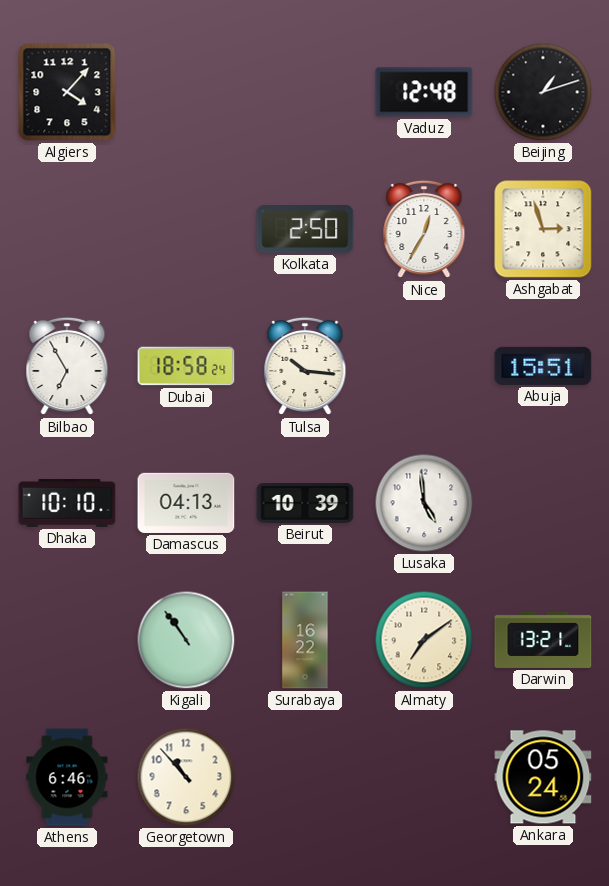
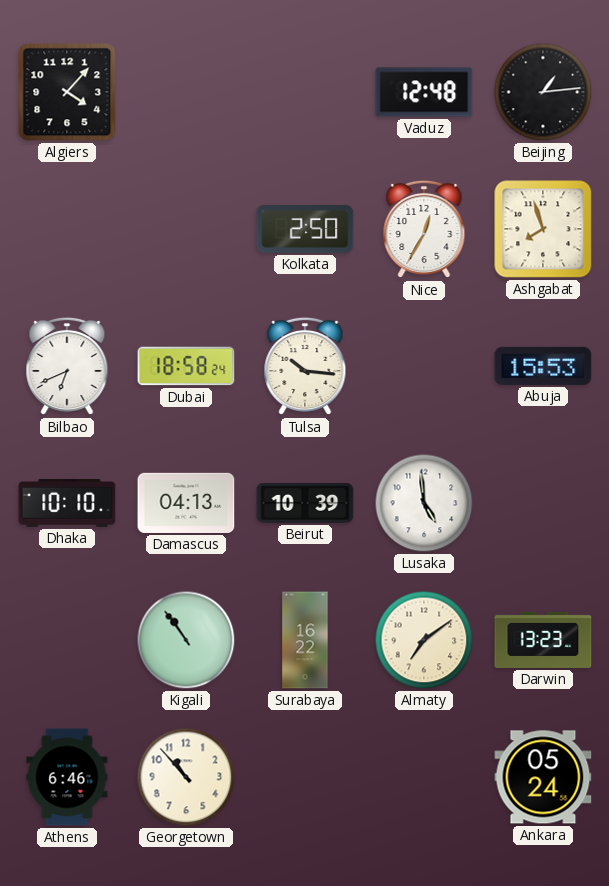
Beijing: 1:12 -> 1:14
Ashgabat: 2:57 -> 7:57
Bilbao: 6:55 -> 6:41
Abuja: 15:51 -> 15:53
Darwin: 13:21 -> 13:23
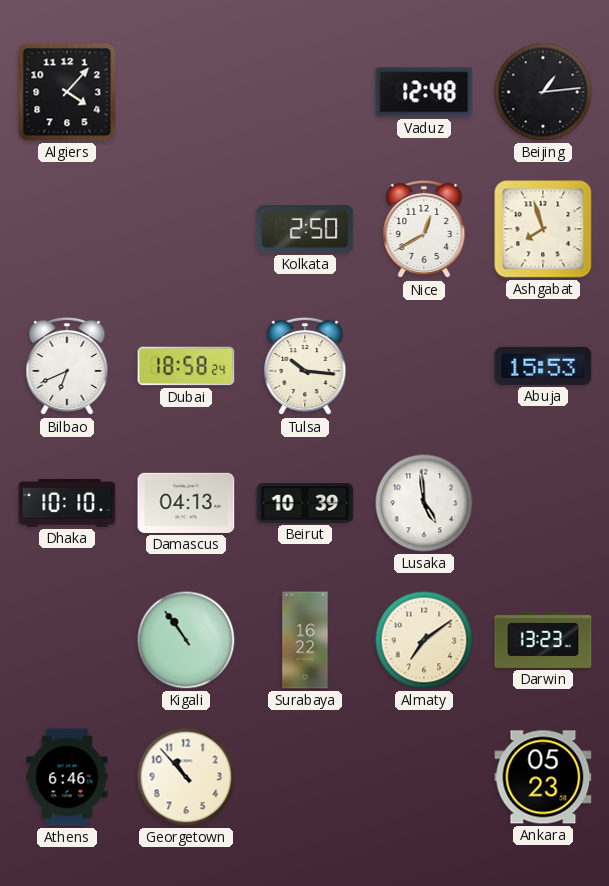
Nice: 12:35 -> 12:40
Ankara: 05:24 -> 05:23
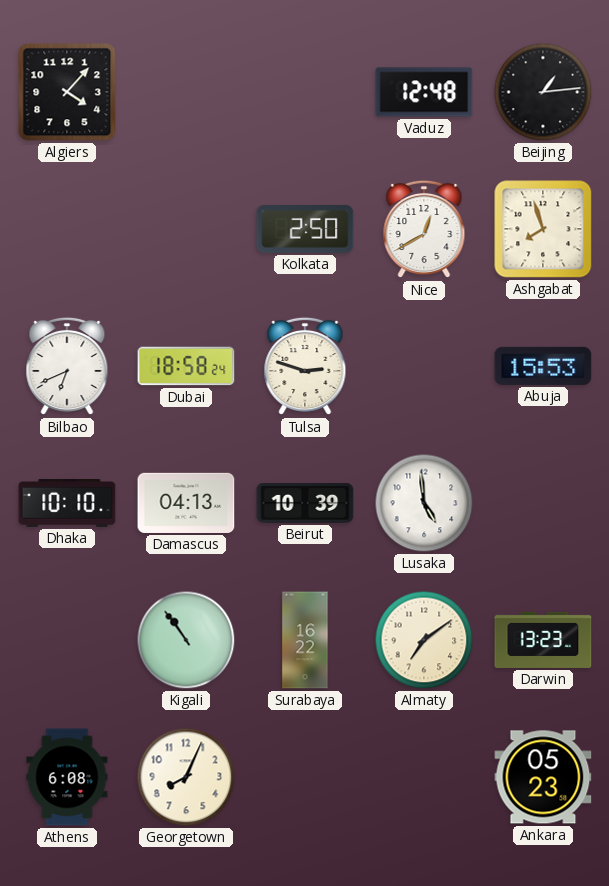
Tulsa: 10:16 -> 2:48
Athens: 6:46 -> 6:08
Georgetown: 10:53 -> 8:04
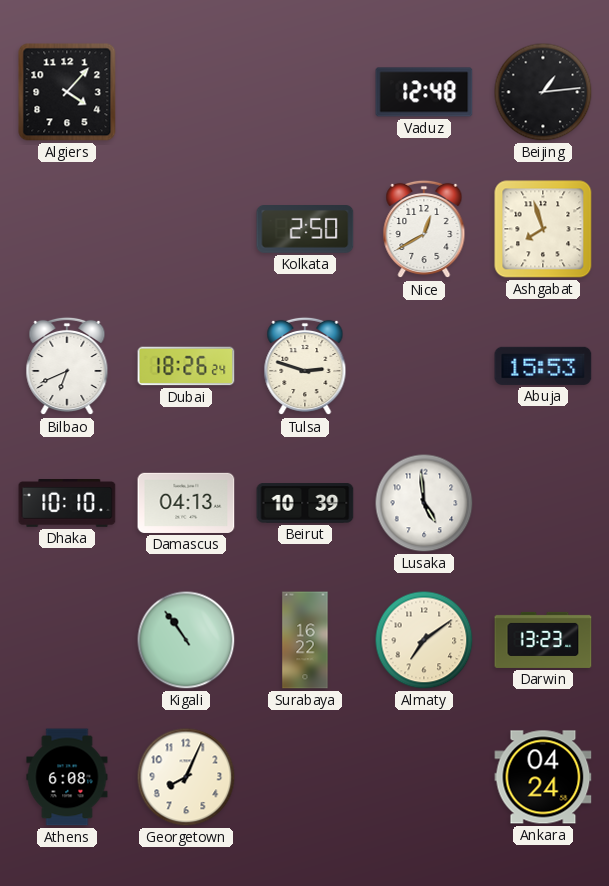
Dubai: 18:58 -> 18:26
Ankara: 05:23 -> 04:24
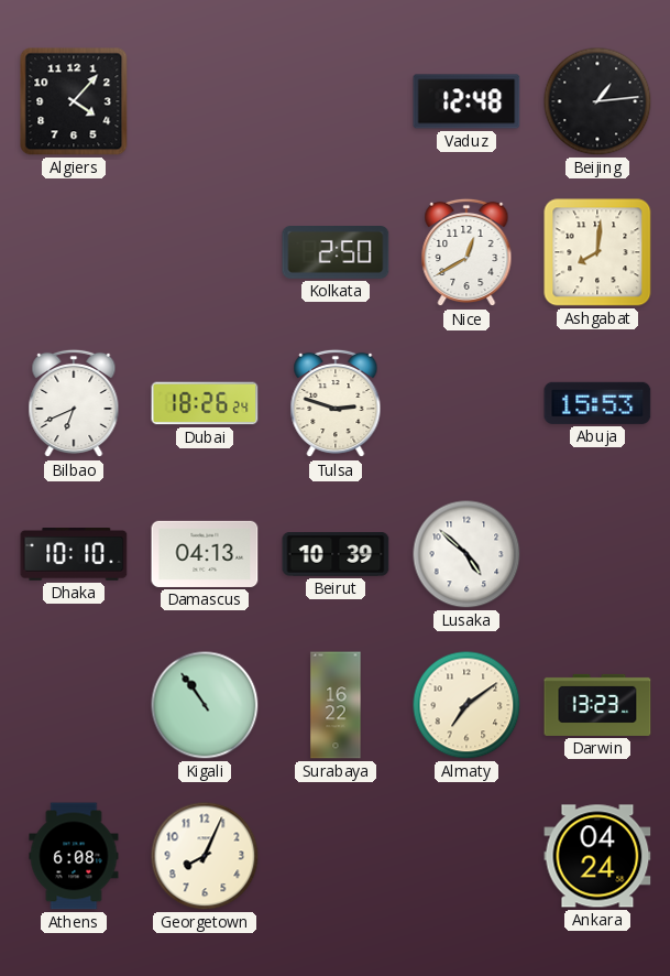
Ashgabat: 7:57 -> 8:01
Lusaka: 4:59 -> 4:52
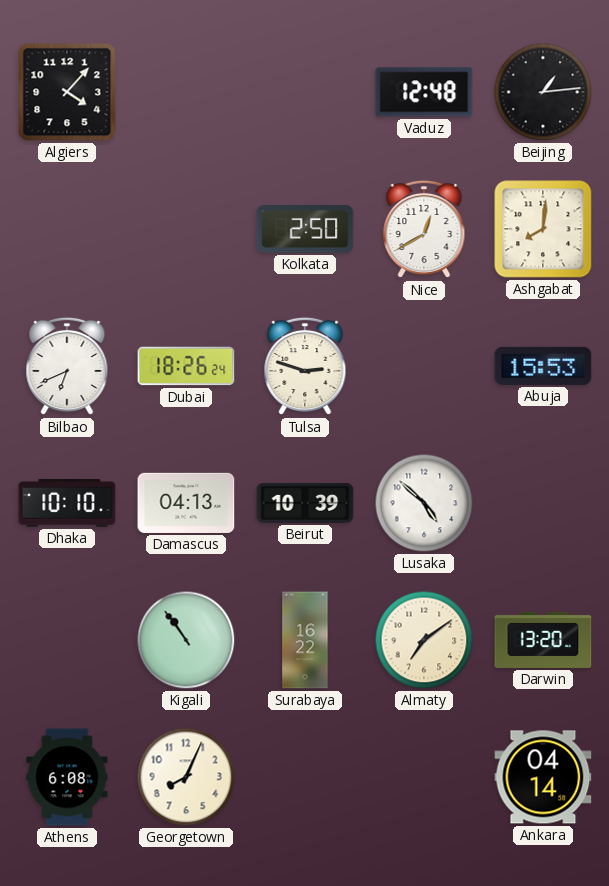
Darwin: 13:23 -> 13:20
Ankara: 04:24 -> 04:14
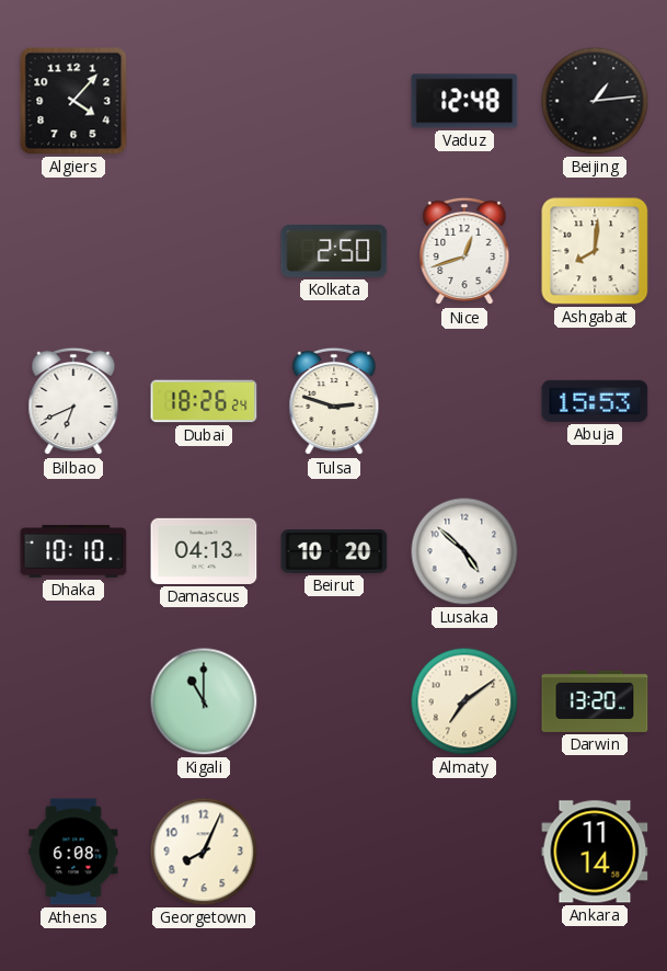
Nice: 12:40 -> 12:42
Beirut: 10:39 -> 10:20
Kigali: 10:54 -> 11:00
Surabaya: 16:22 -> none
Ankara: 04:14 -> 11:14
